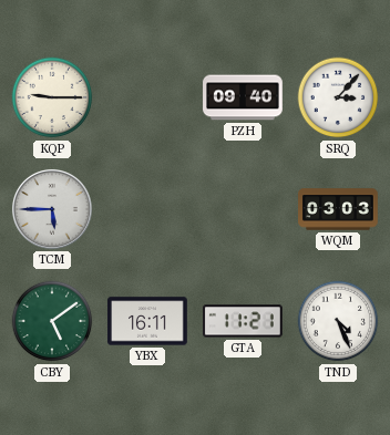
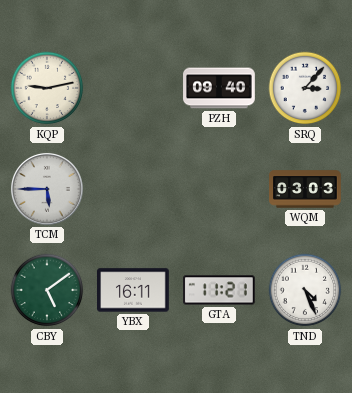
KQP: 9:15 -> 9:13
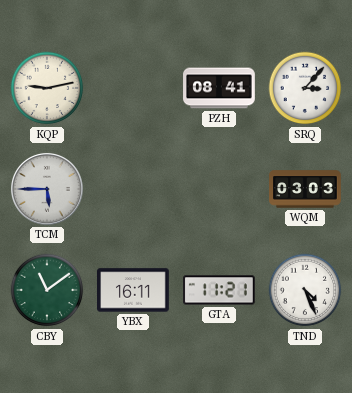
PZH: 09:40 -> 08:41
CBY: 5:09 -> 11:09
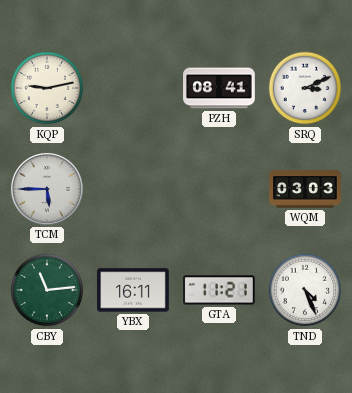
SRQ: 3:07 -> 3:11
CBY: 11:09 -> 11:14
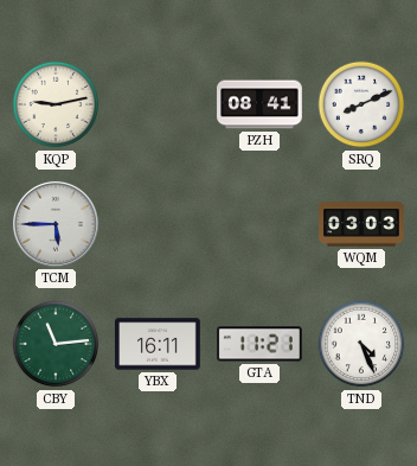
SRQ: 3:11 -> 8:11
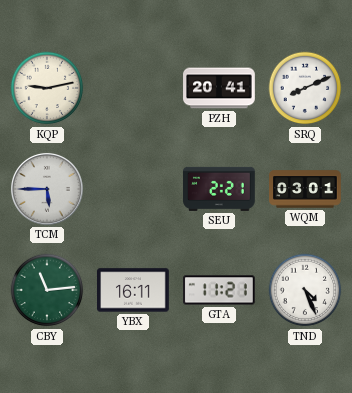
PZH: 08:41 -> 20:41
SEU: none -> 2:21
WQM: 03:03 -> 03:01
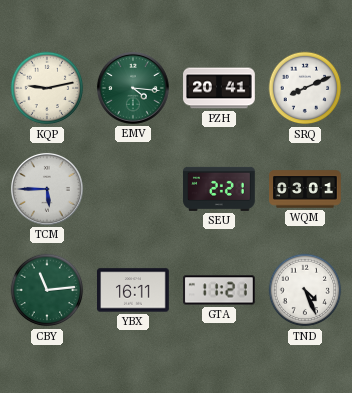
EMV: none -> 4:16
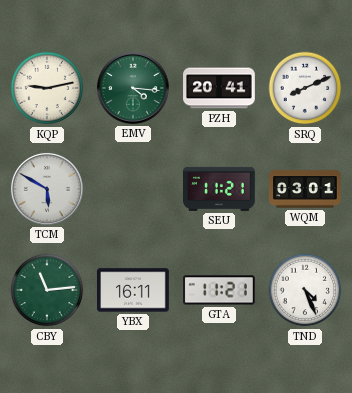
TCM: 5:45 -> 5:50
SEU: 2:21 -> 11:21
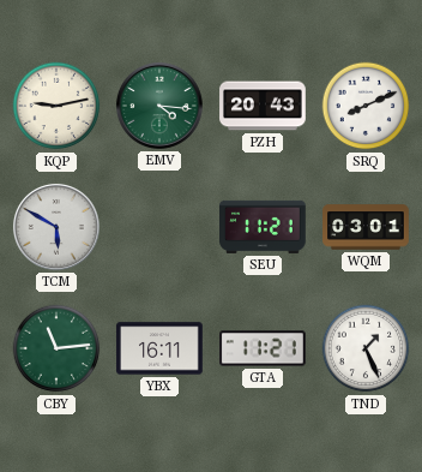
PZH: 20:41 -> 20:43
TND: 4:26 -> 1:26
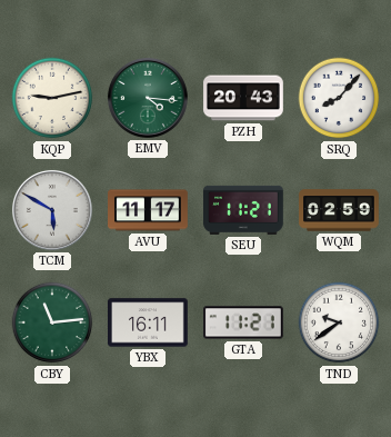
SRQ: 8:11 -> 8:07
AVU: none -> 11:17
WQM: 03:01 -> 02:59
TND: 1:26 -> 9:39
